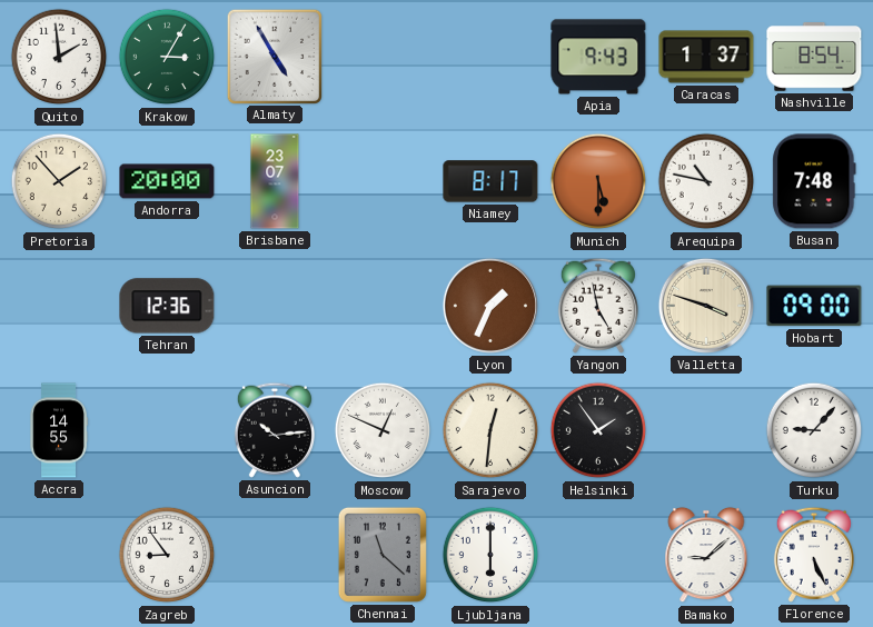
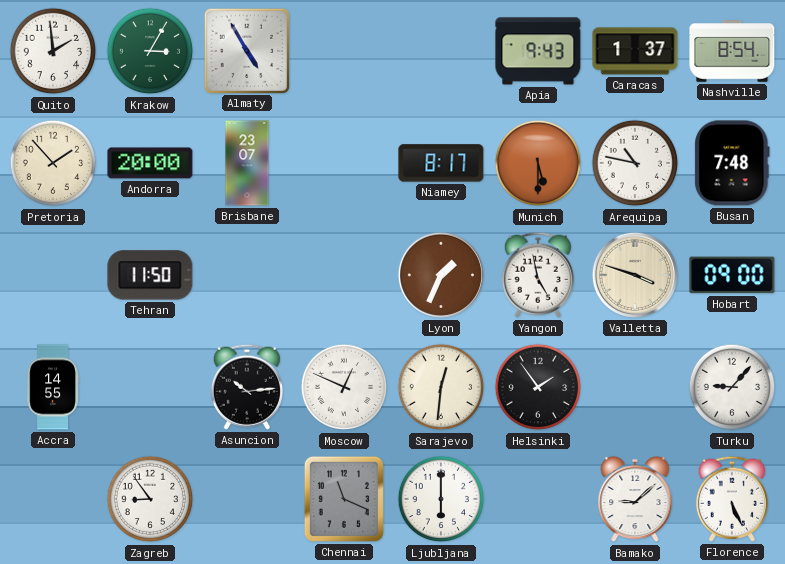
Tehran: 12:36 -> 11:50
Chennai: 11:22 -> 11:19
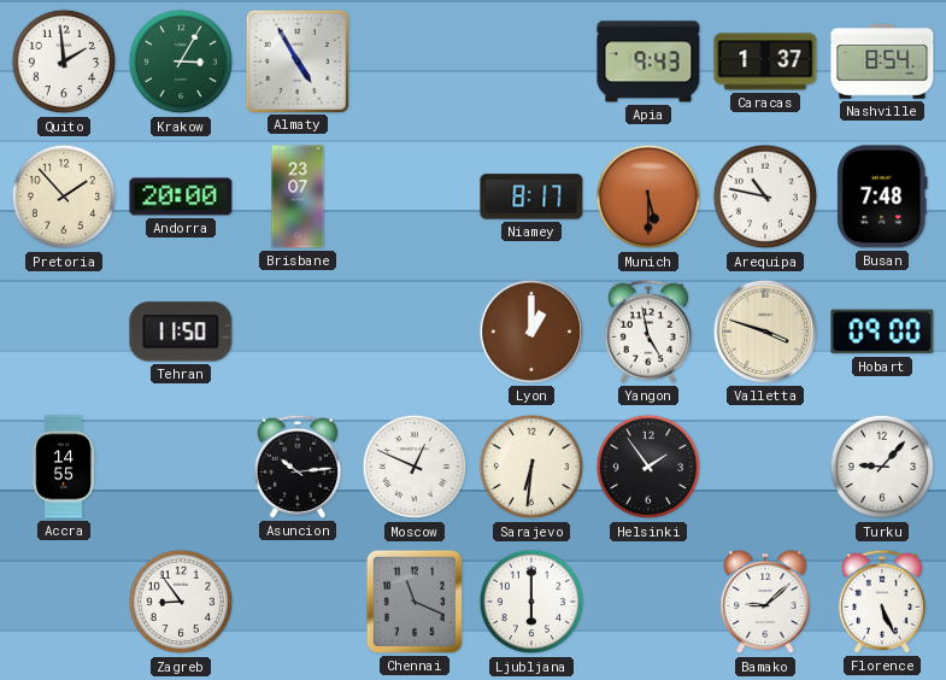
Lyon: 1:34 -> 1:00
Sarajevo: 12:31 -> 6:31
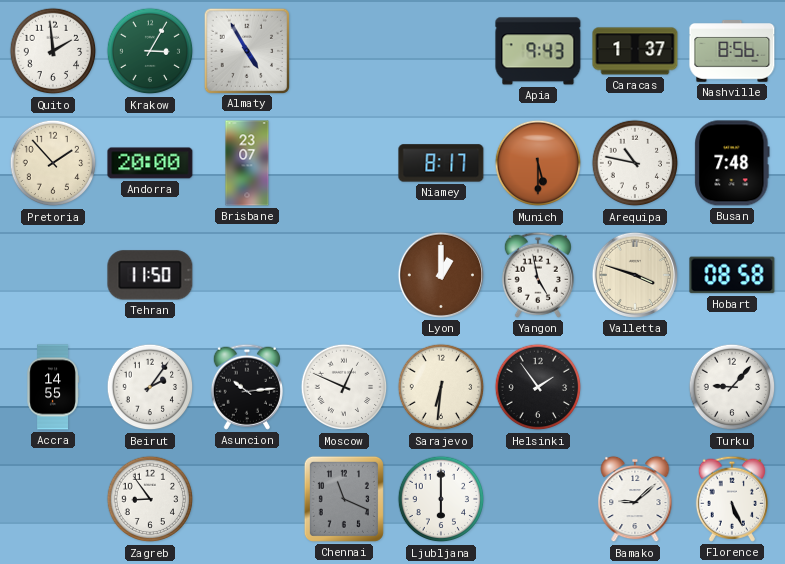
Nashville: 8:54 -> 8:56
Hobart: 09:00 -> 08:58
Beirut: none -> 2:06
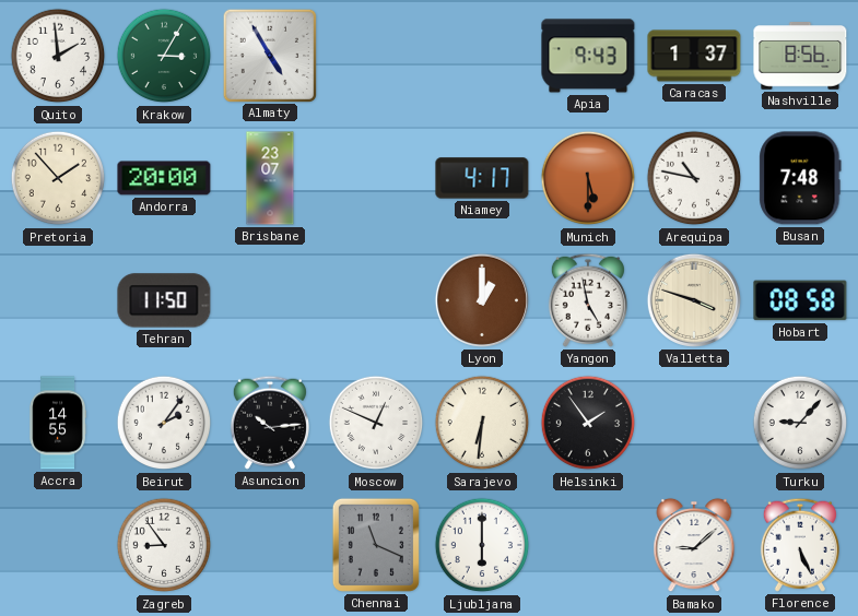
Niamey: 8:17 -> 4:17
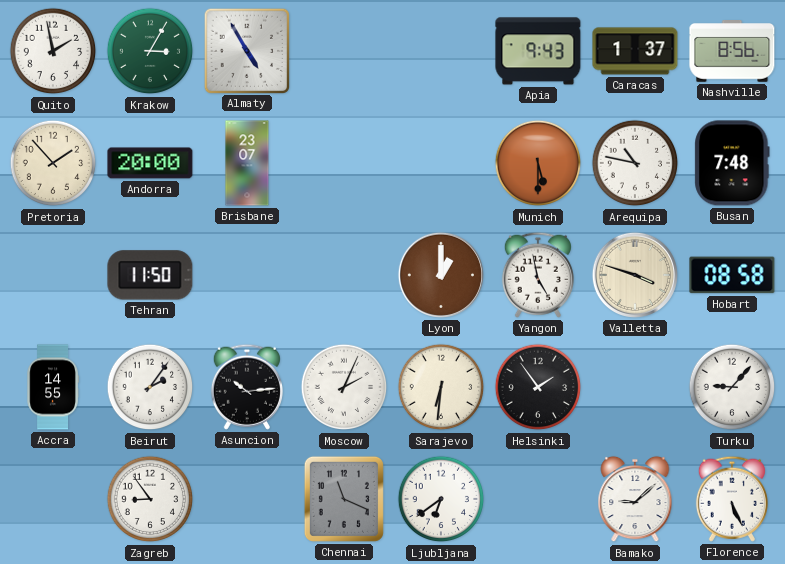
Quito: 1:59 -> 1:58
Niamey: 4:17 -> none
Moscow: 12:49 -> 2:04
Ljubljana: 6:00 -> 6:39
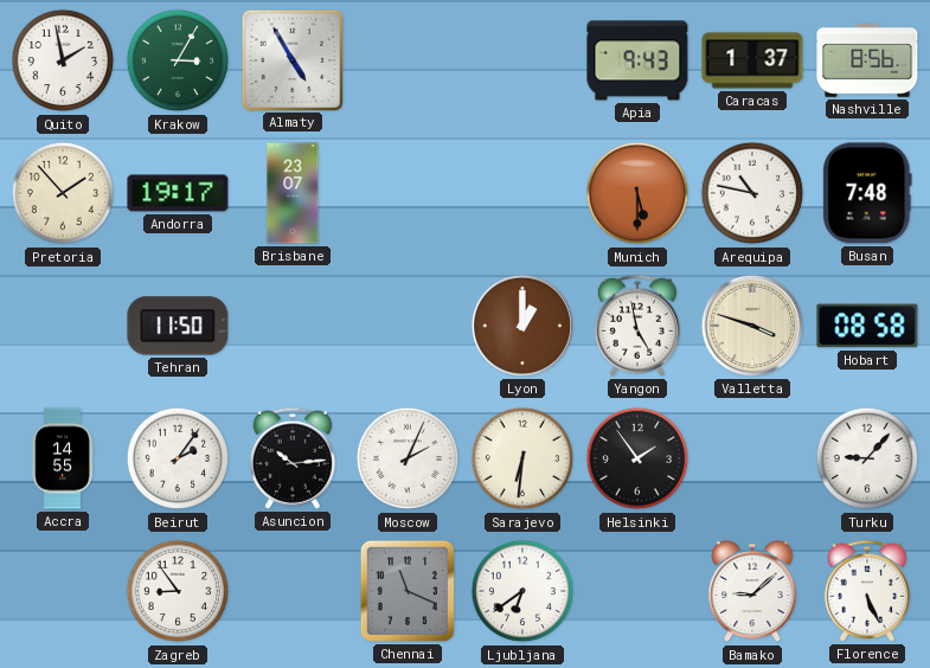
Andorra: 20:00 -> 19:17
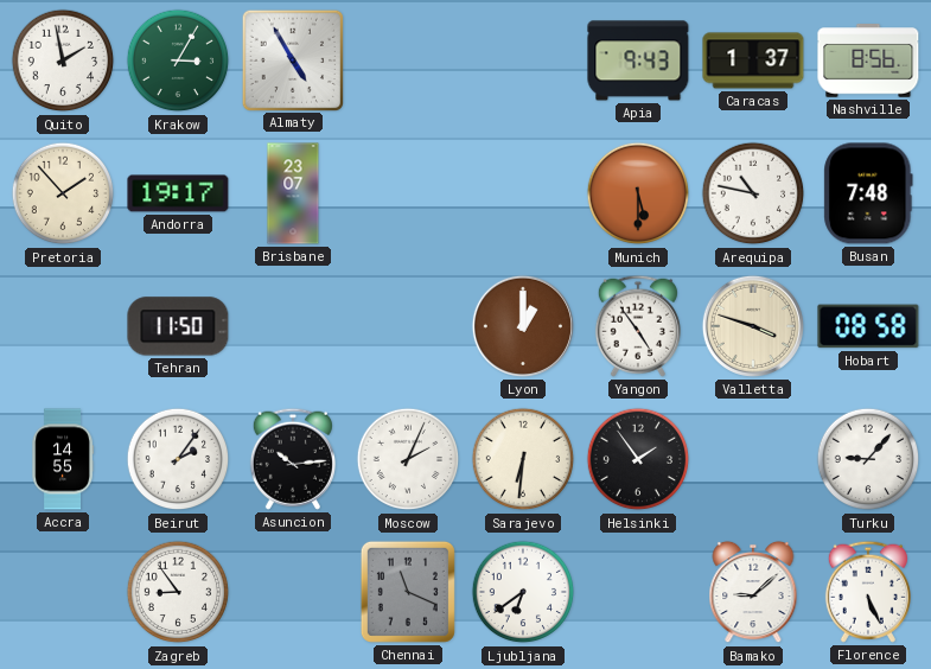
Yangon: 4:58 -> 4:54
